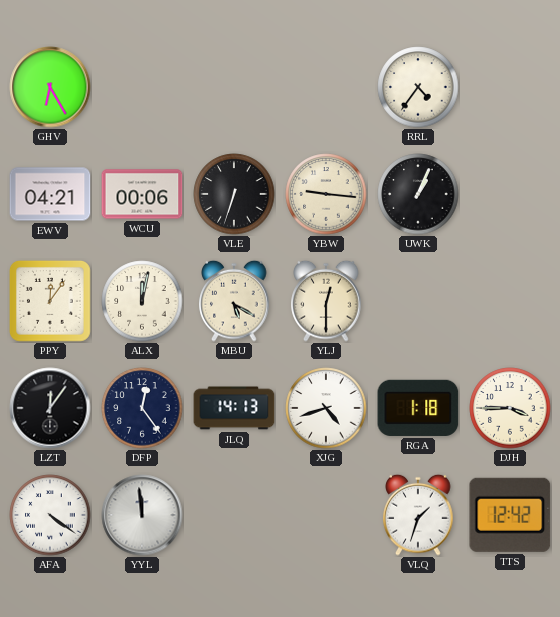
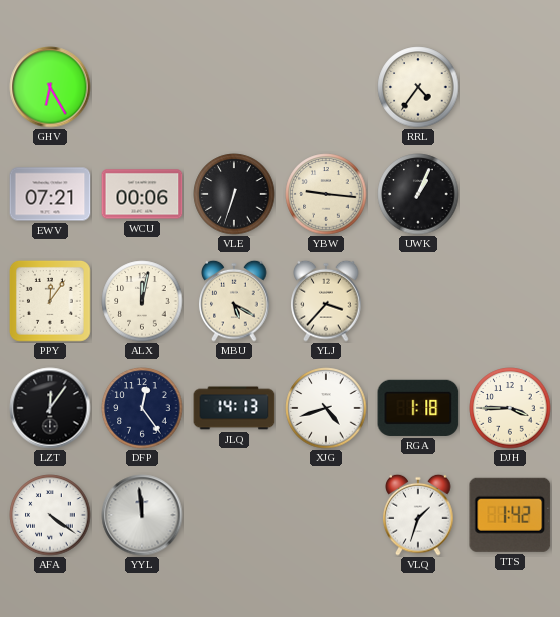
EWV: 04:21 -> 07:21
YLJ: 12:30 -> 3:37
TTS: 12:42 -> 1:42
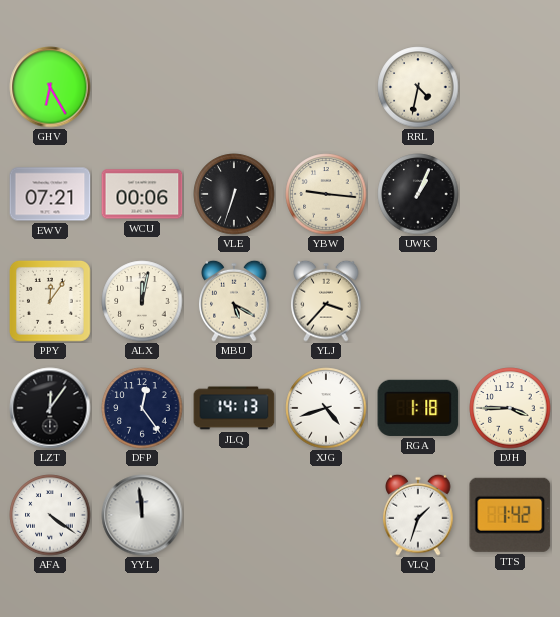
RRL: 4:36 -> 4:32
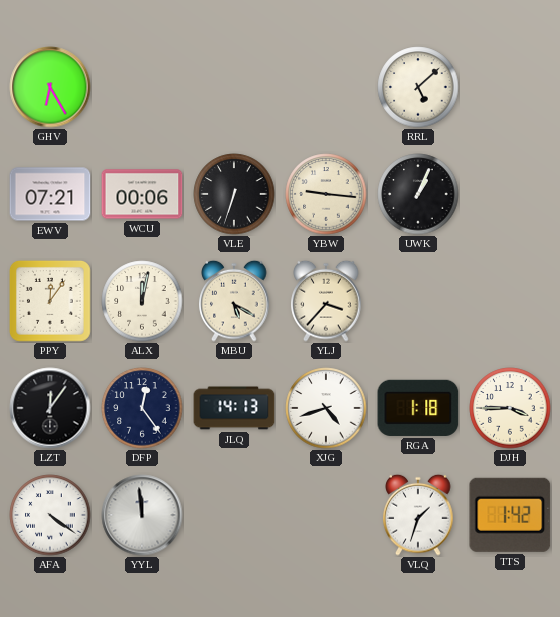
RRL: 4:32 -> 5:08
